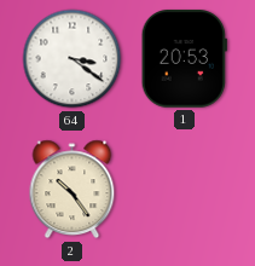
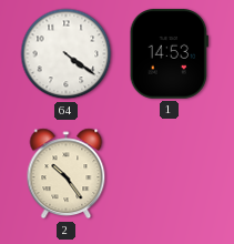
64: 3:21 -> 4:21
1: 20:53 -> 14:53
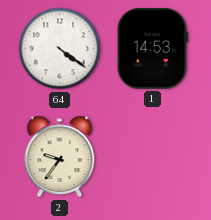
2: 10:24 -> 9:36
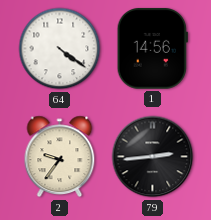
1: 14:53 -> 14:56
79: none -> 2:44
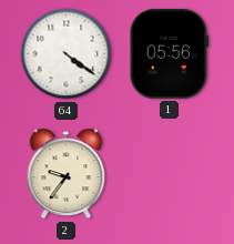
1: 14:56 -> 05:56
79: 2:44 -> none
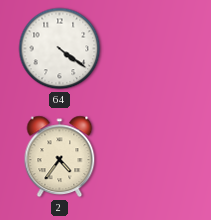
1: 05:56 -> none
2: 9:36 -> 4:36
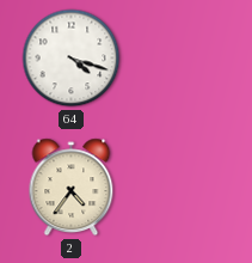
64: 4:21 -> 4:18
